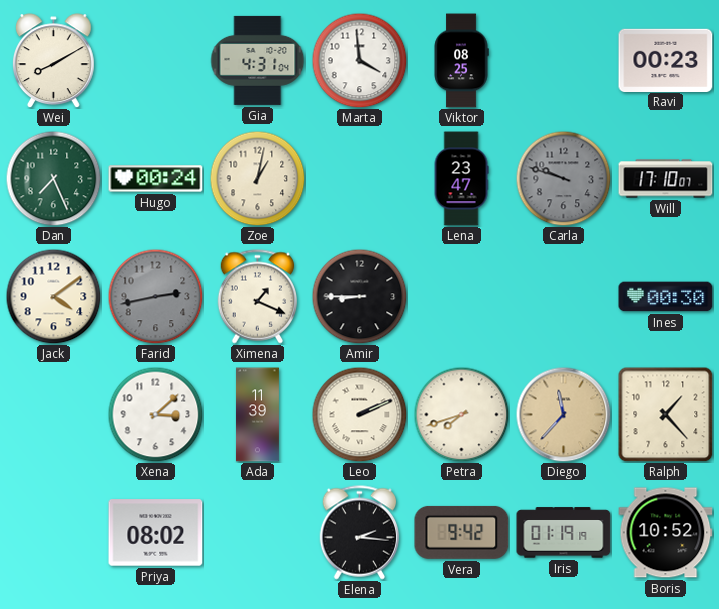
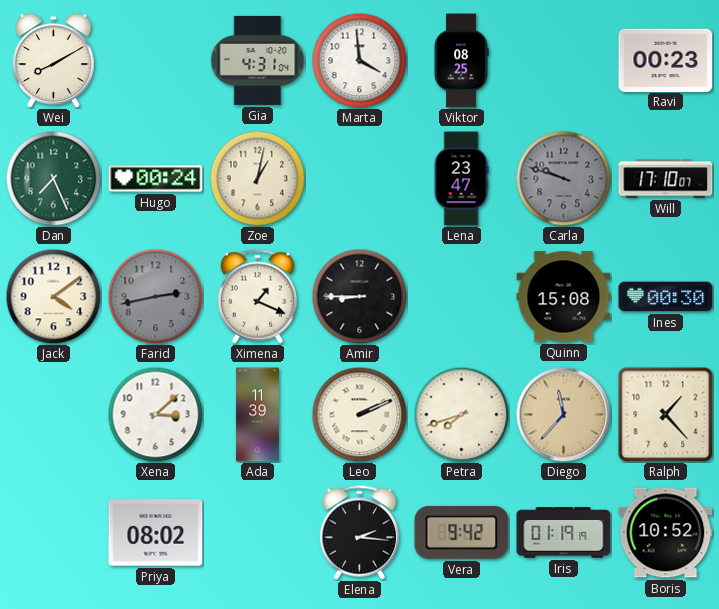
Quinn: none -> 15:08
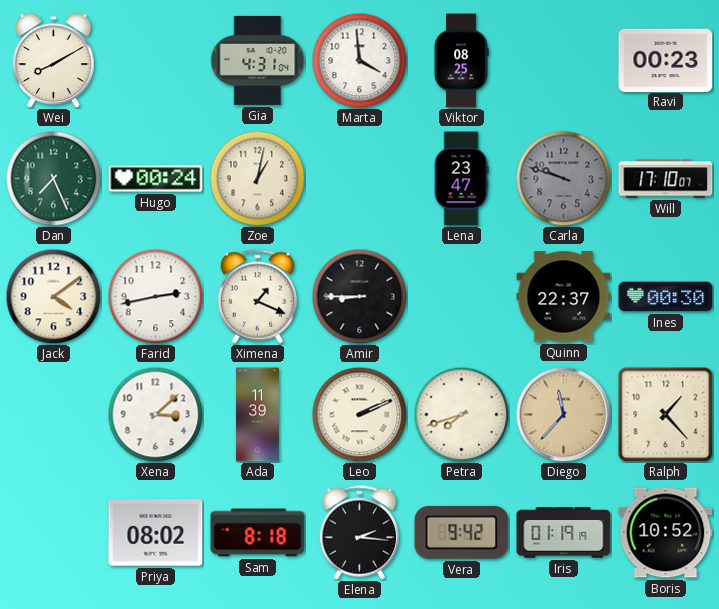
Farid dial: grey -> white
Quinn: 15:08 -> 22:37
Sam: none -> 8:18
